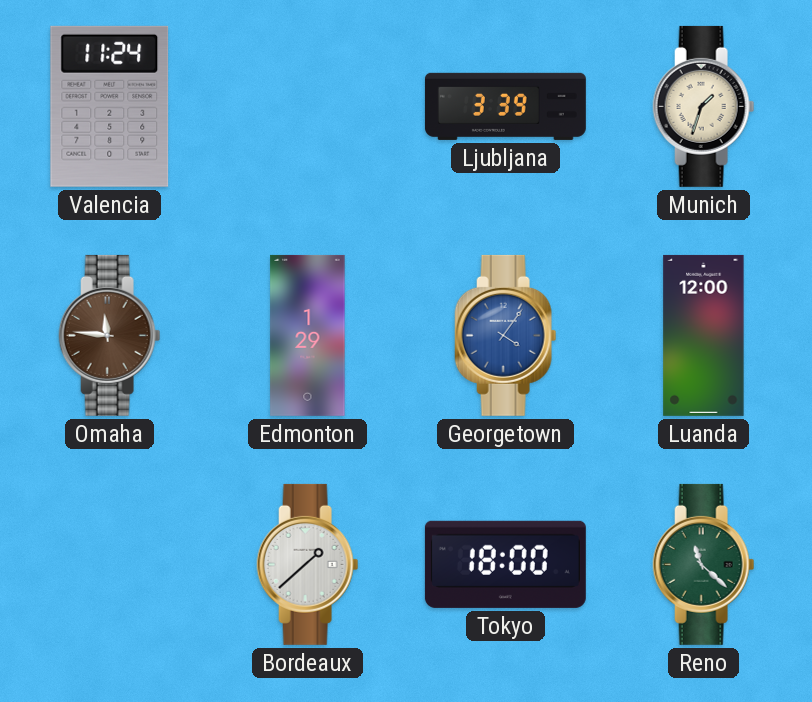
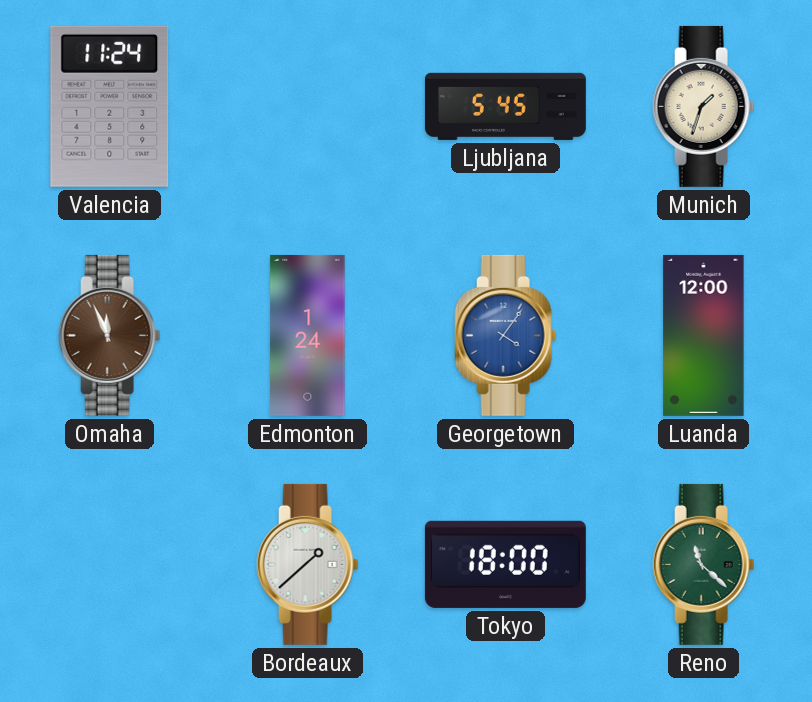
Ljubljana: 3:39 -> 5:45
Omaha: 11:46 -> 11:56
Edmonton: 1:29 -> 1:24
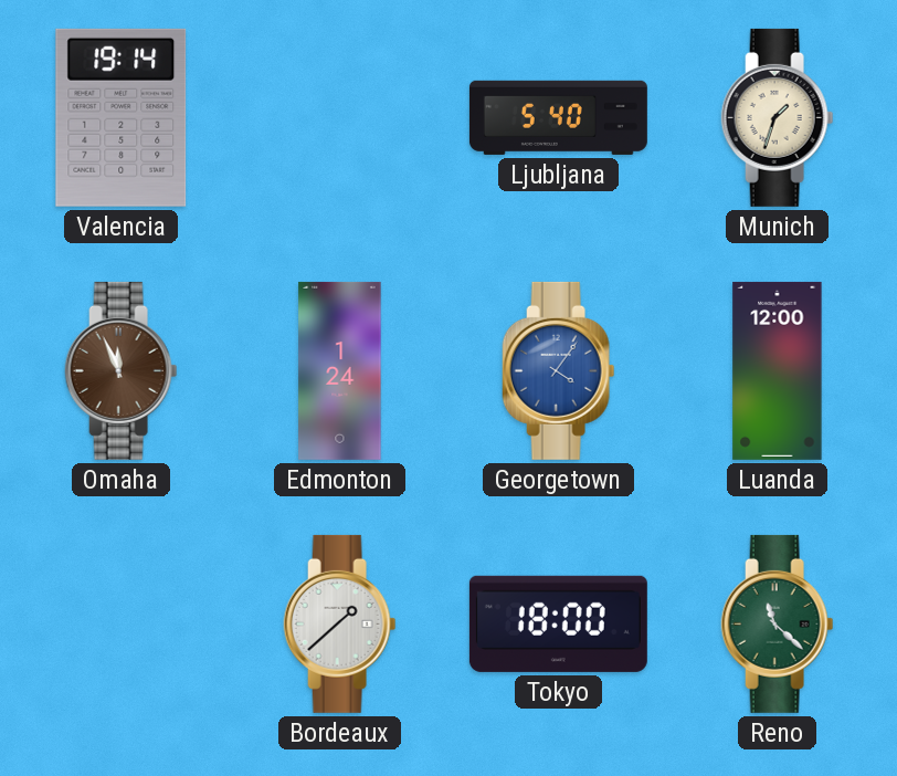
Valencia: 11:24 -> 19:14
Ljubljana: 5:45 -> 5:40
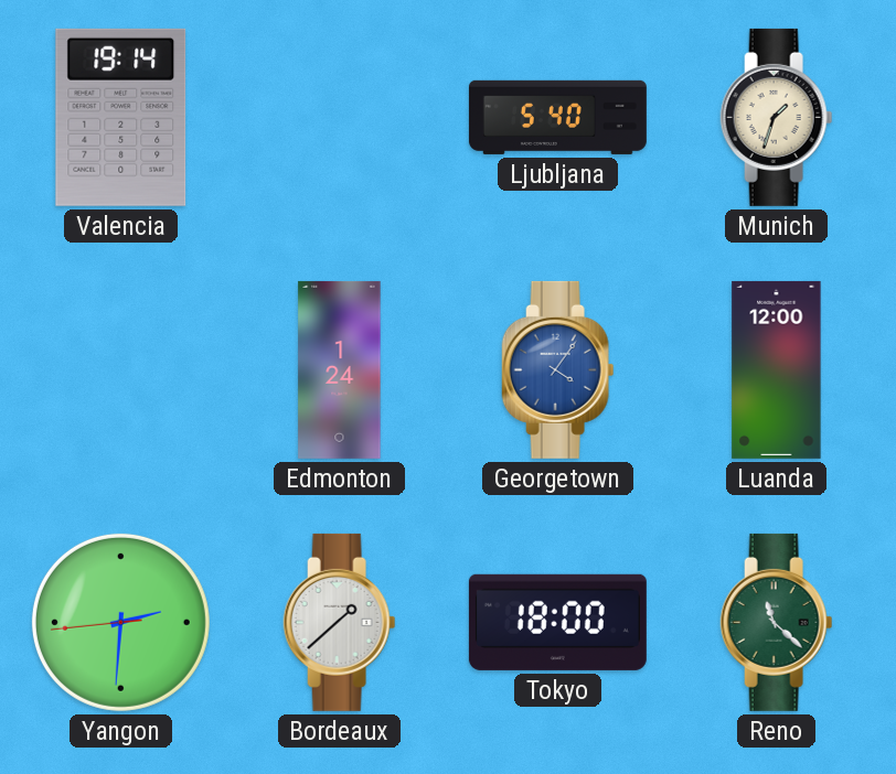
Omaha: 11:56 -> none
Yangon: none -> 2:30
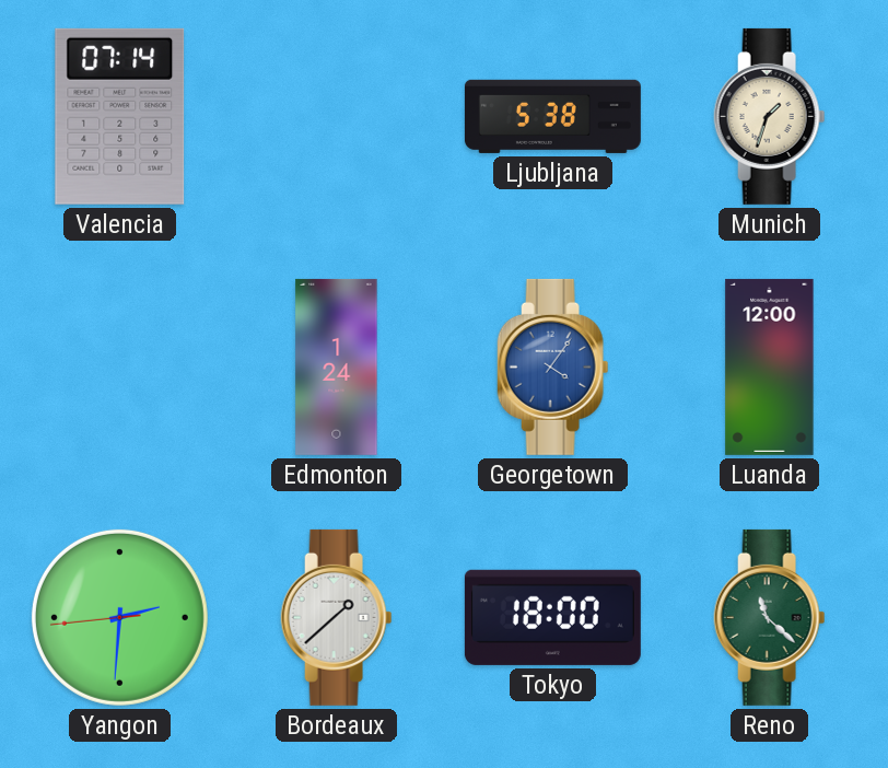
Valencia: 19:14 -> 07:14
Ljubljana: 5:40 -> 5:38
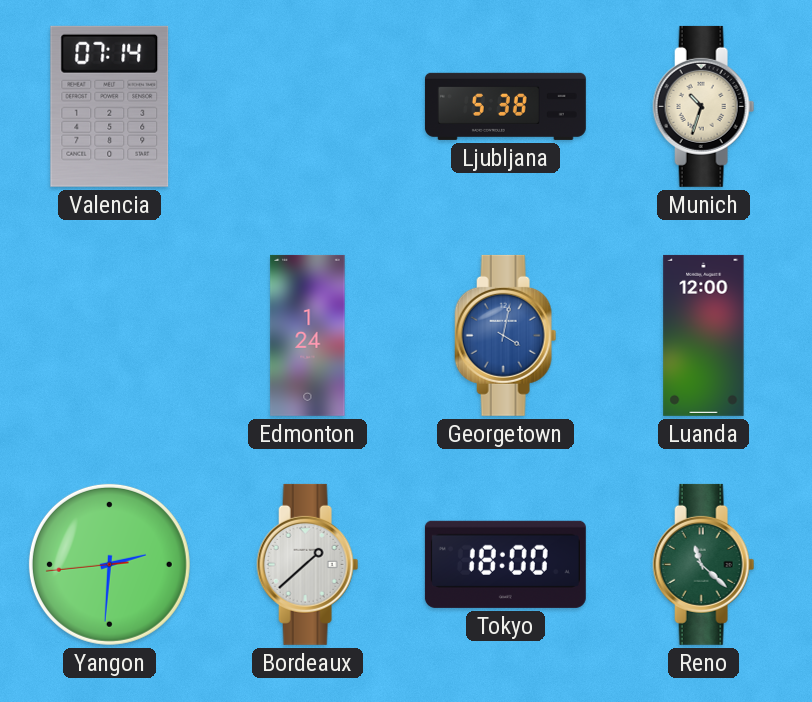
Munich: 1:33 -> 10:33
Georgetown: 4:06 -> 4:02
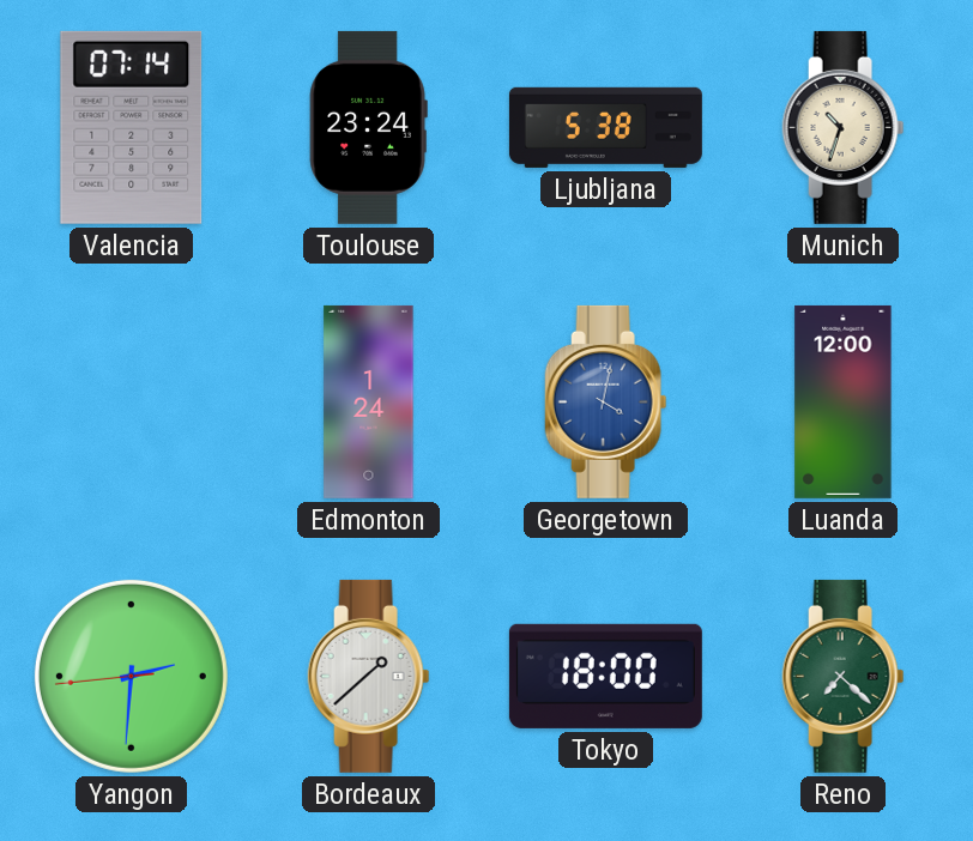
Toulouse: none -> 23:24
Reno: 11:22 -> 7:22
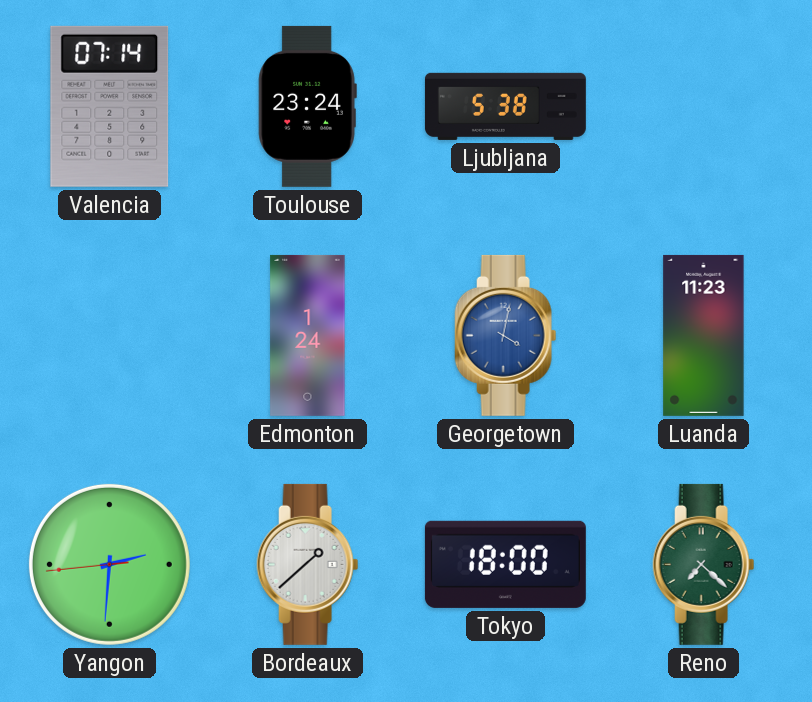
Munich: 10:33 -> none
Luanda: 12:00 -> 11:23
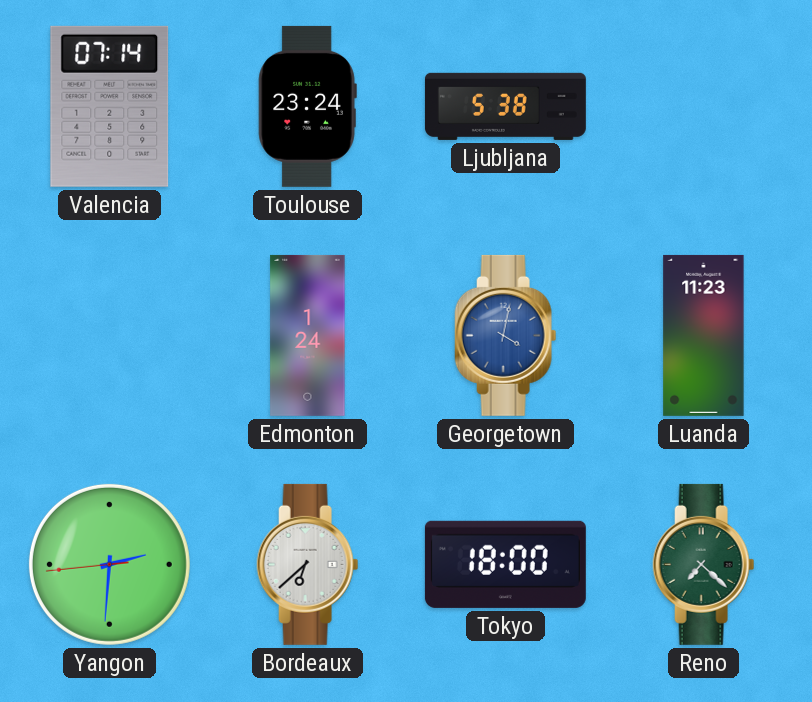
Bordeaux: 1:38 -> 6:38
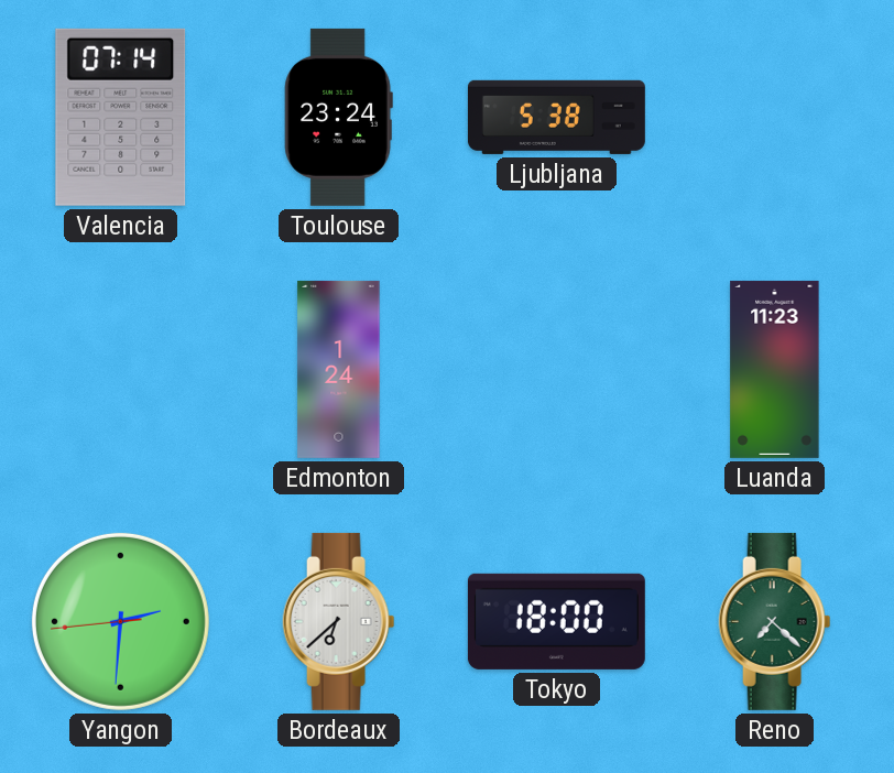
Georgetown: 4:02 -> none
